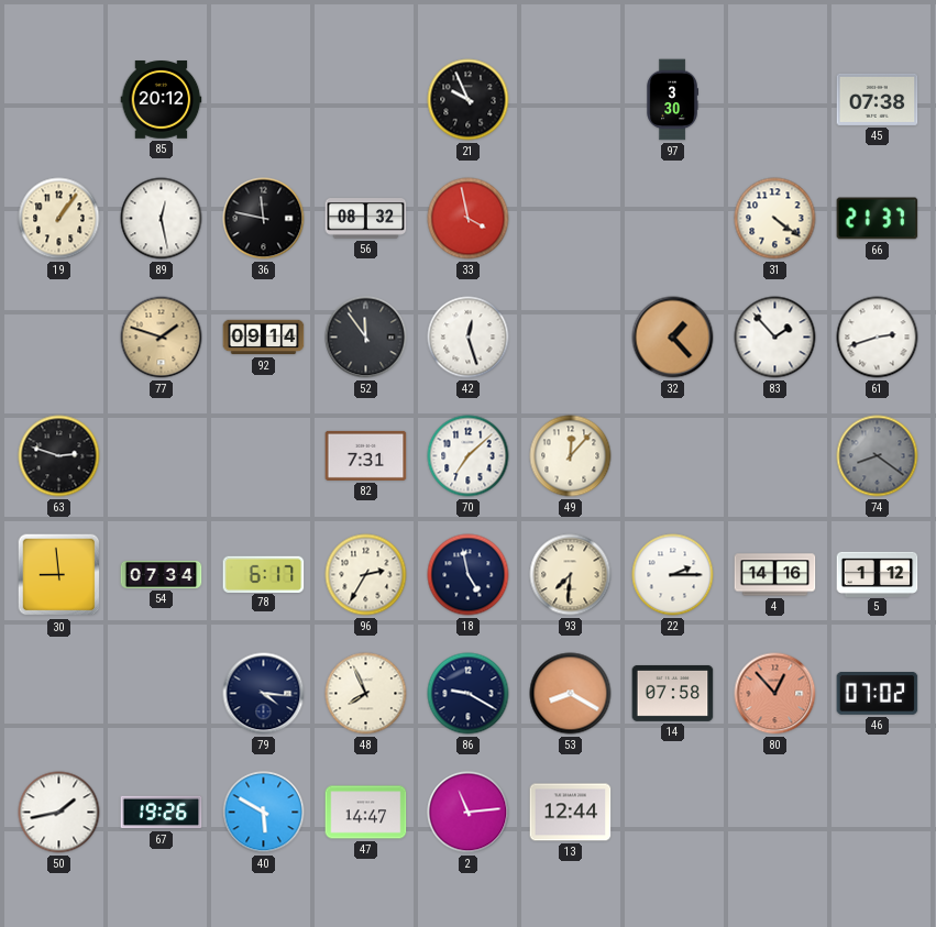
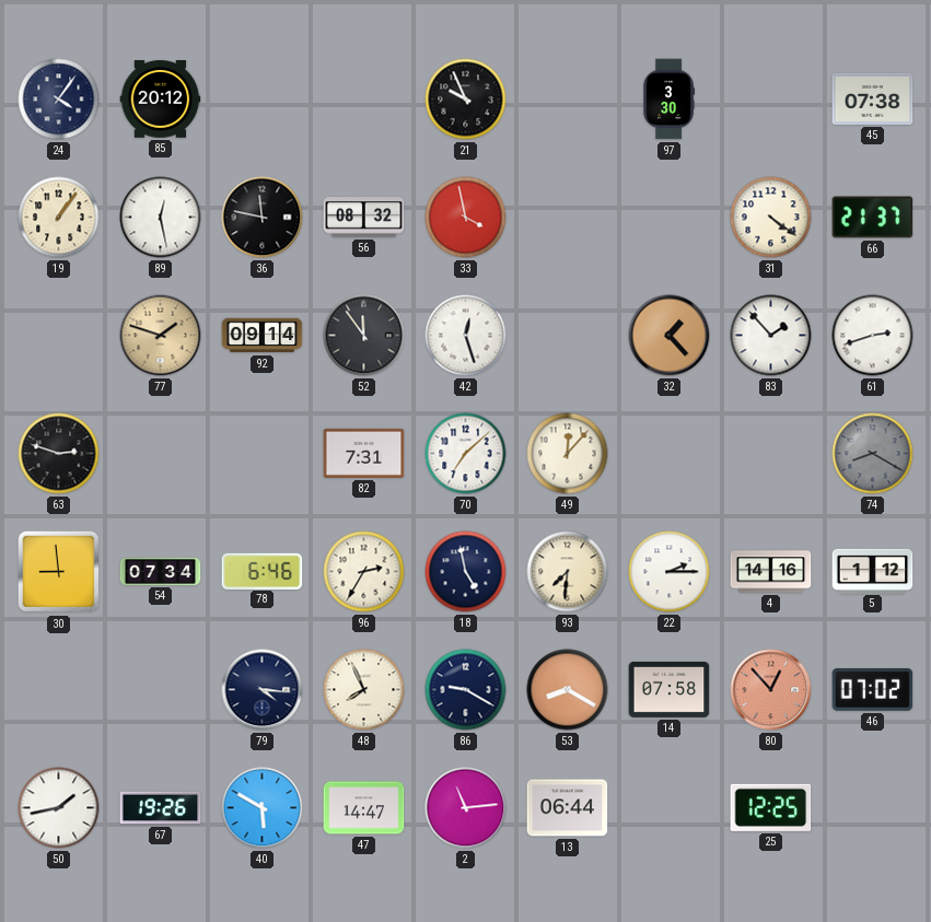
24: none -> 4:06
74: 8:21 -> 8:20
78: 6:17 -> 6:46
13: 12:44 -> 06:44
25: none -> 12:25
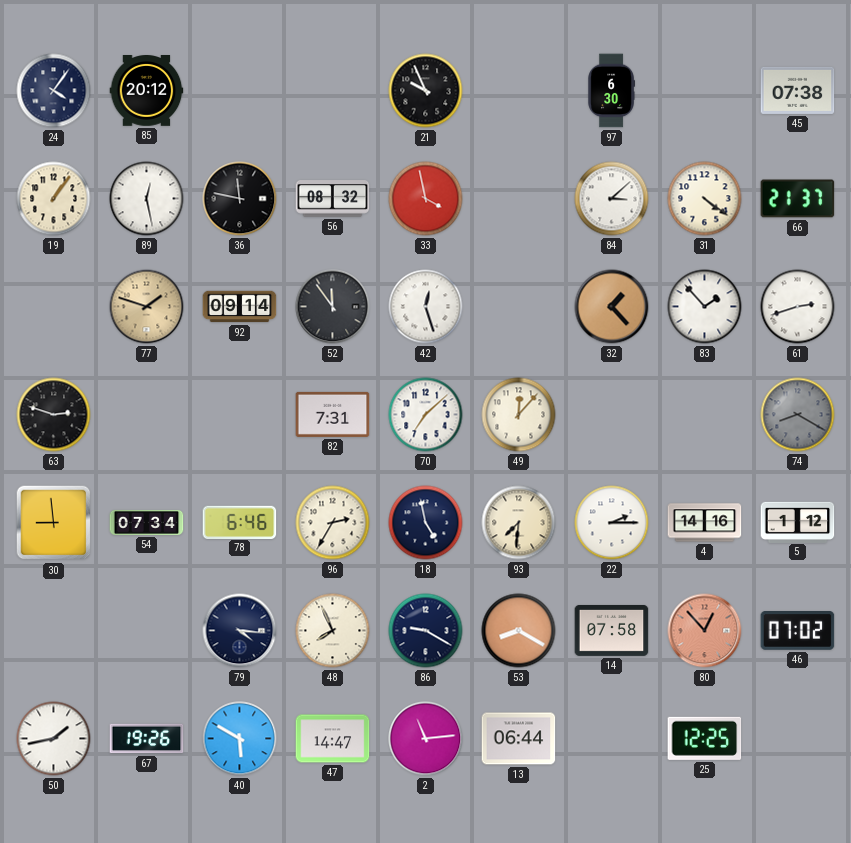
97: 3:30 -> 6:30
84: none -> 3:08
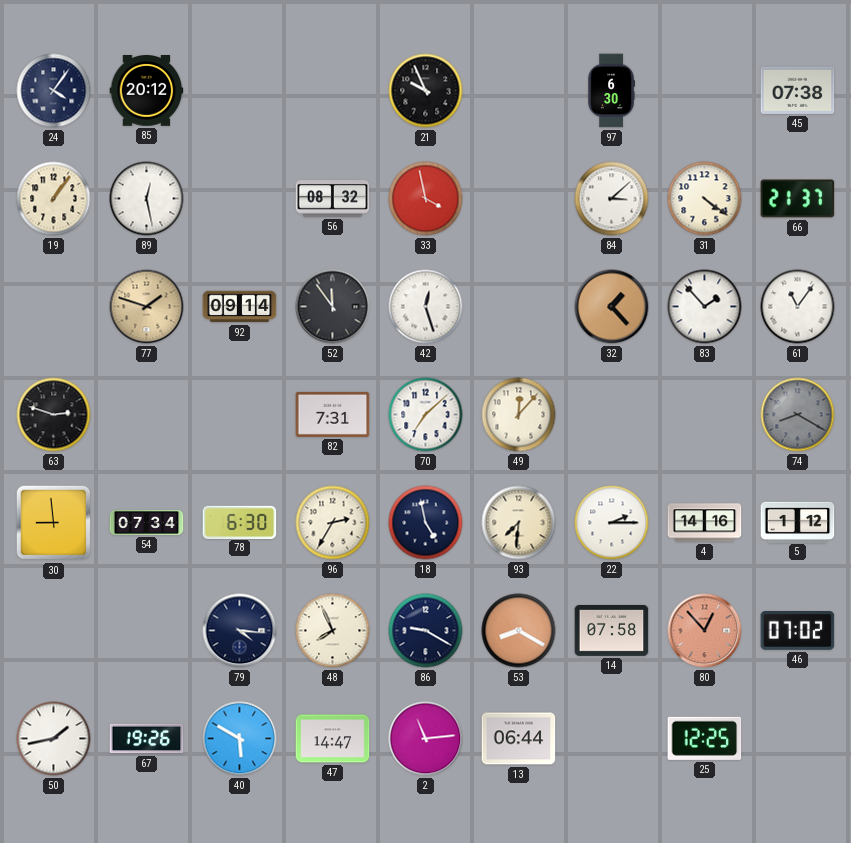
36: 11:47 -> none
61: 2:42 -> 11:06
78: 6:46 -> 6:30
